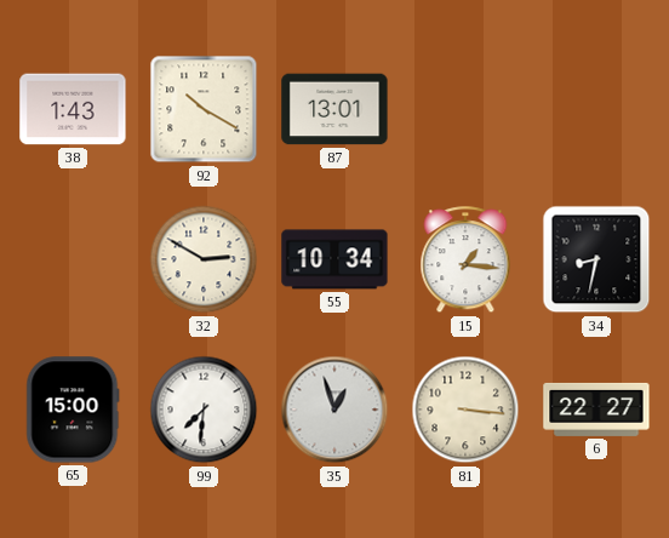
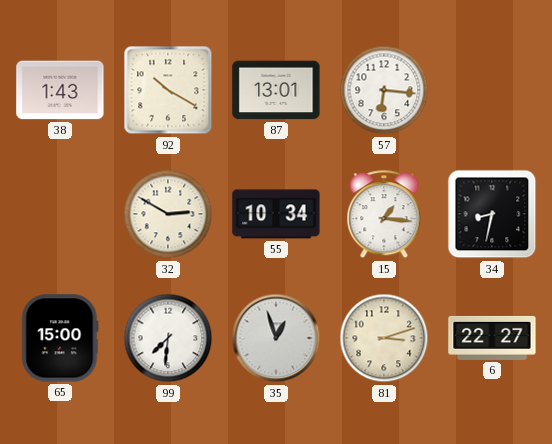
57: none -> 6:16
81: 3:16 -> 3:12
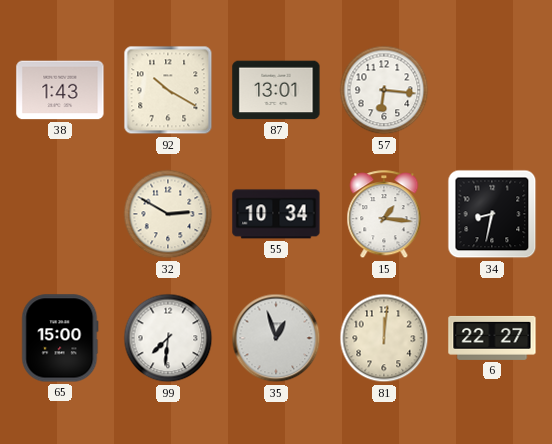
81: 3:12 -> 12:01
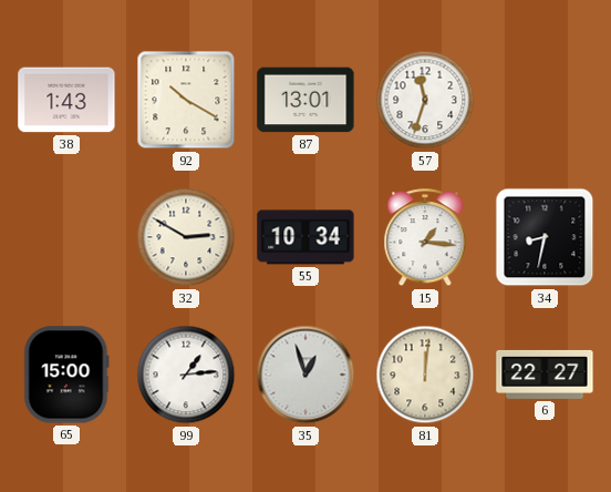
57: 6:16 -> 11:33
99: 7:31 -> 1:14
